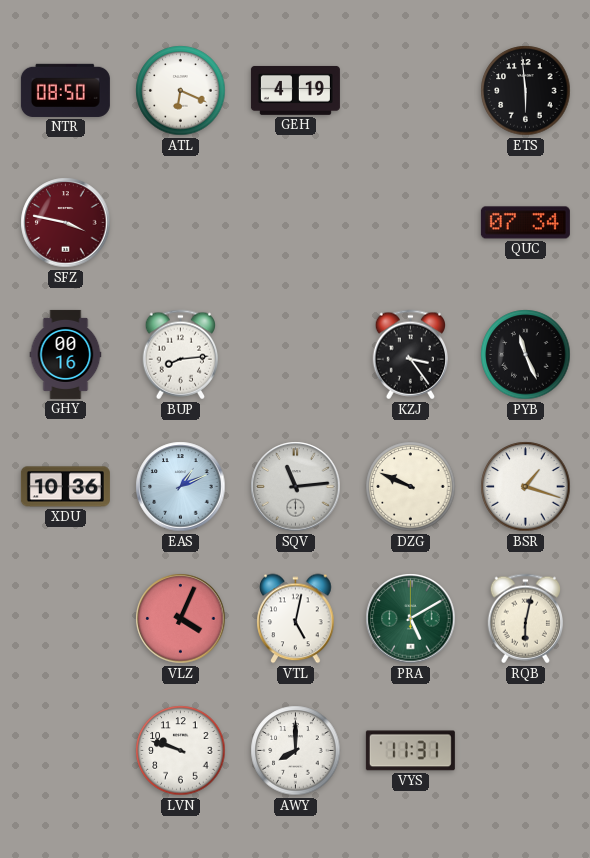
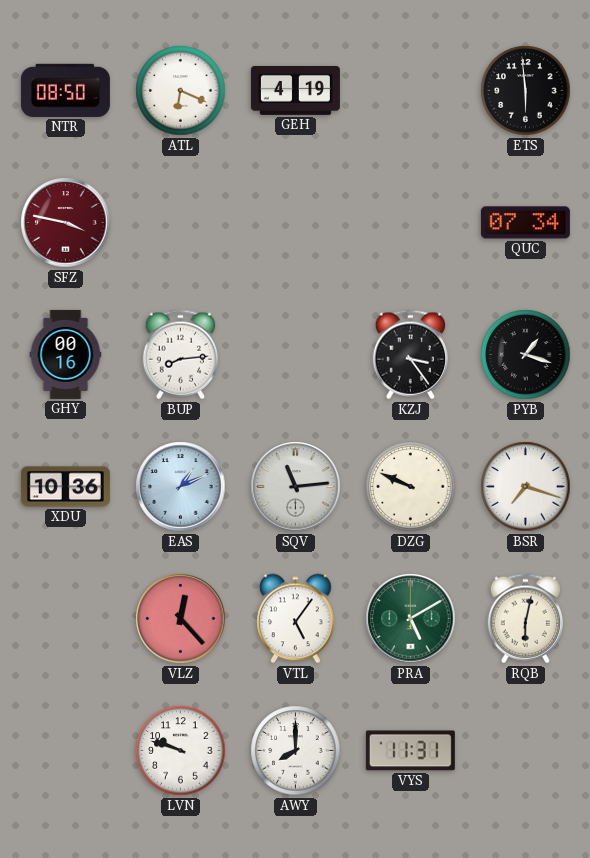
PYB: 11:26 -> 1:18
BSR: 1:18 -> 7:18
VLZ: 4:04 -> 12:23
VTL: 5:02 -> 5:06
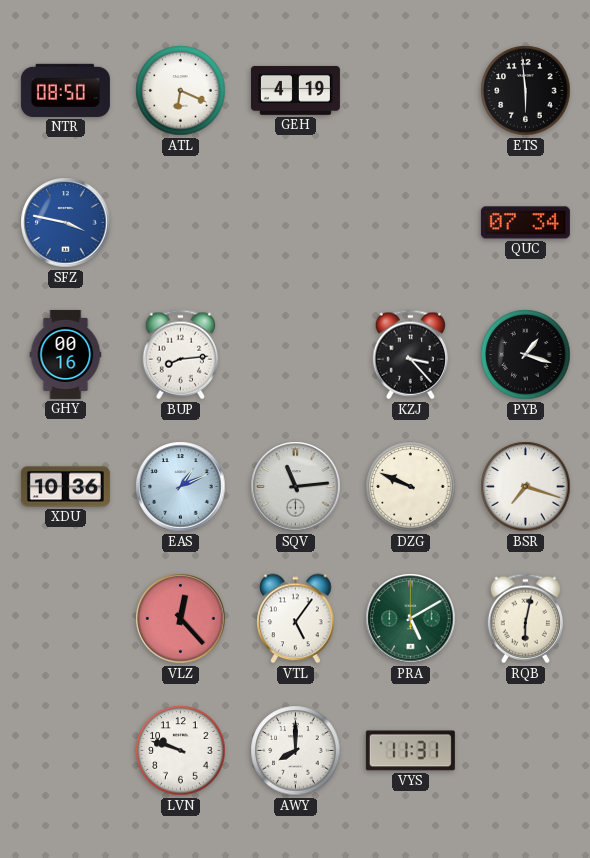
SFZ dial: burgundy -> blue
KZJ: 3:24 -> 3:23
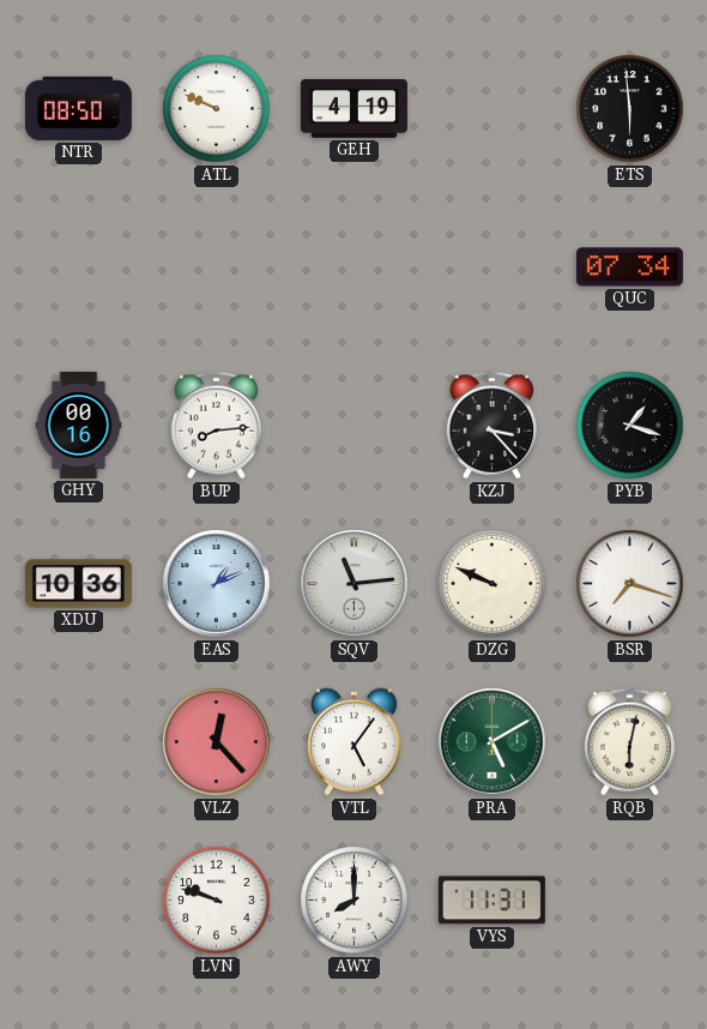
ATL: 6:19 -> 9:49
SFZ: 3:47 -> none
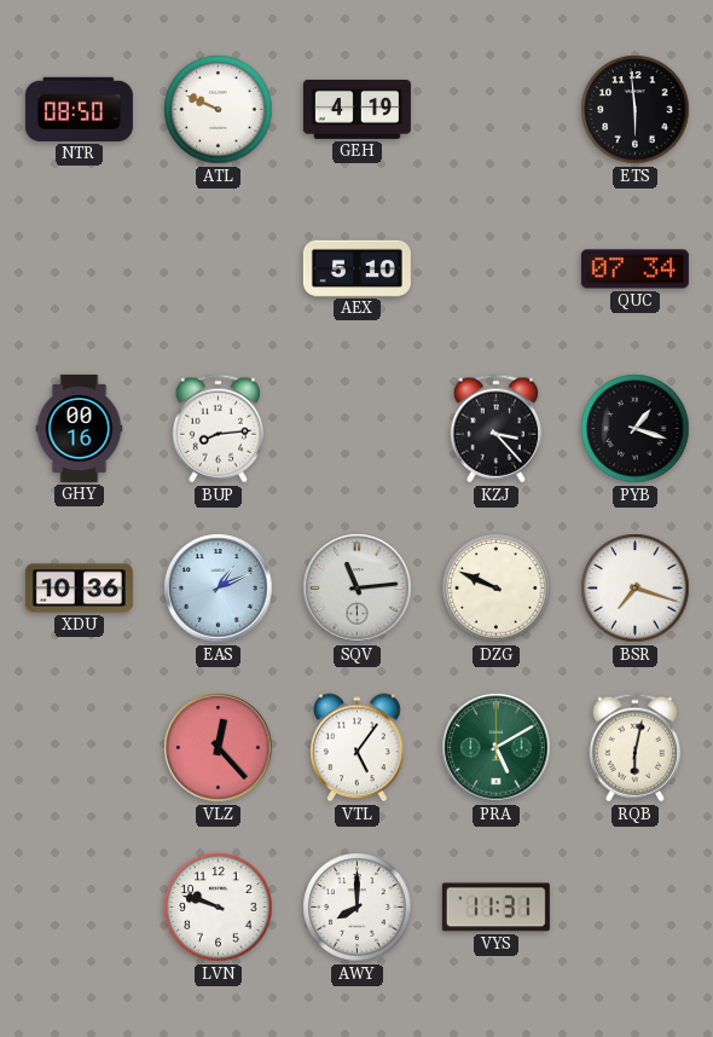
AEX: none -> 5:10
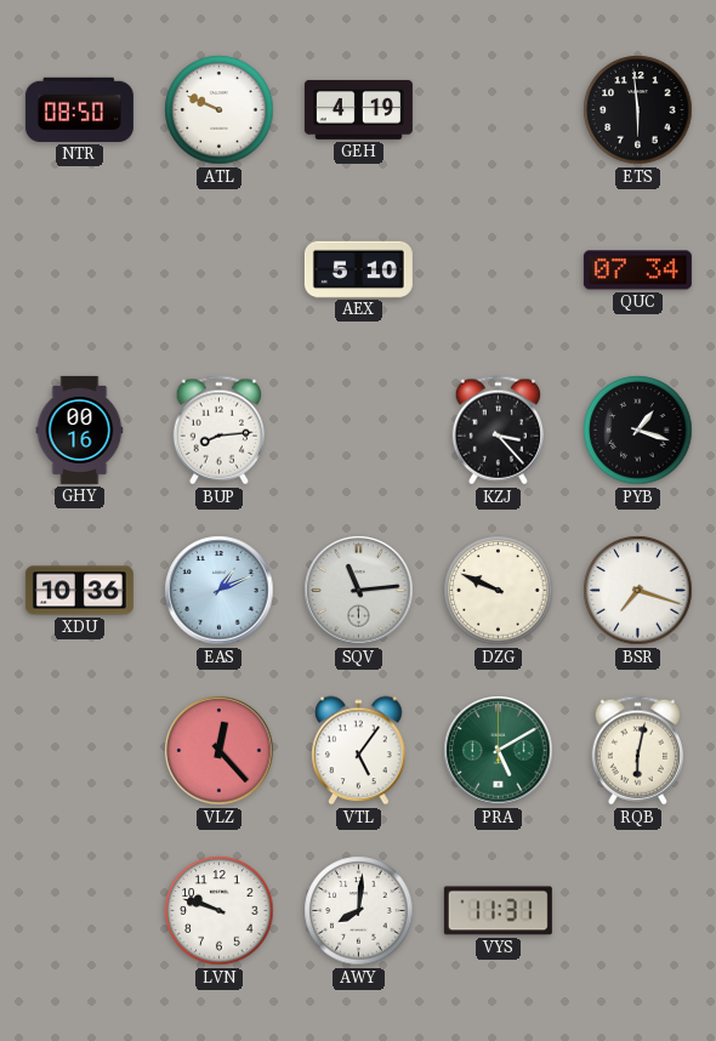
AWY: 8:00 -> 8:01
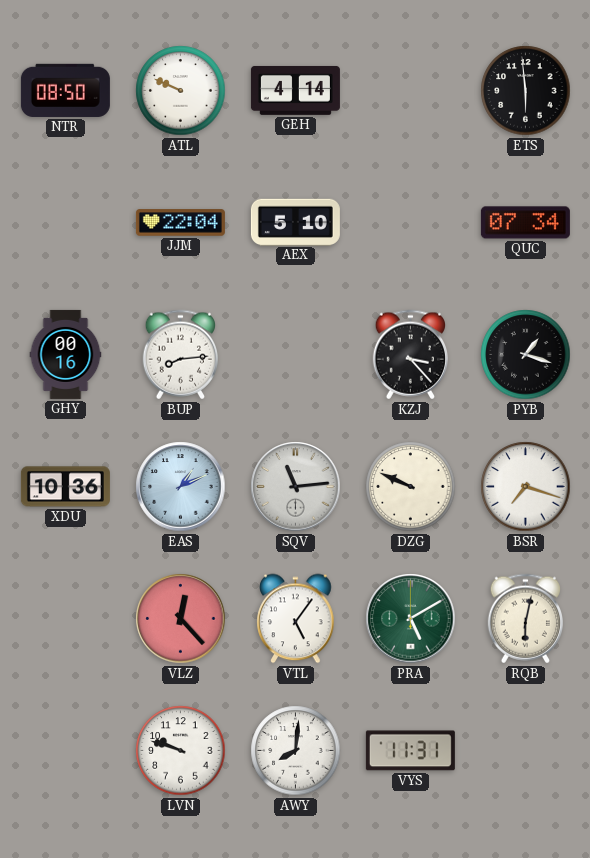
GEH: 4:19 -> 4:14
JJM: none -> 22:04
